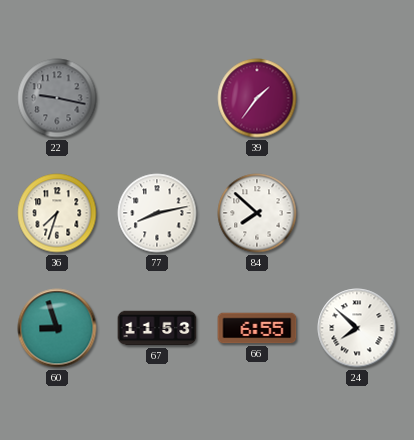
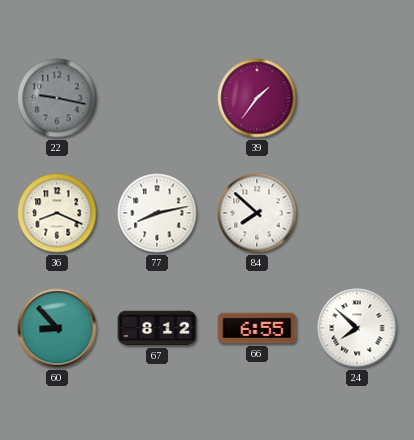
36: 7:33 -> 8:19
60: 8:57 -> 8:53
67: 11:53 -> 8:12
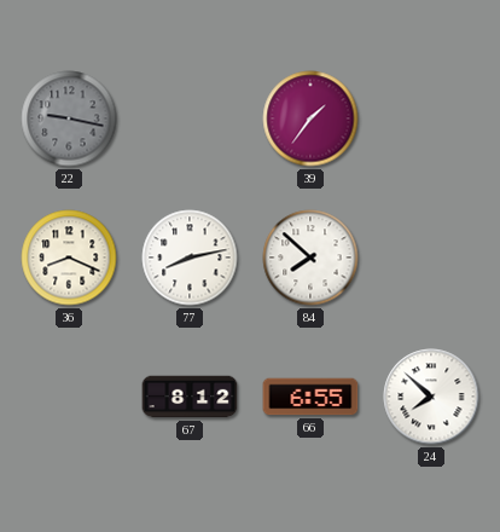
60: 8:53 -> none
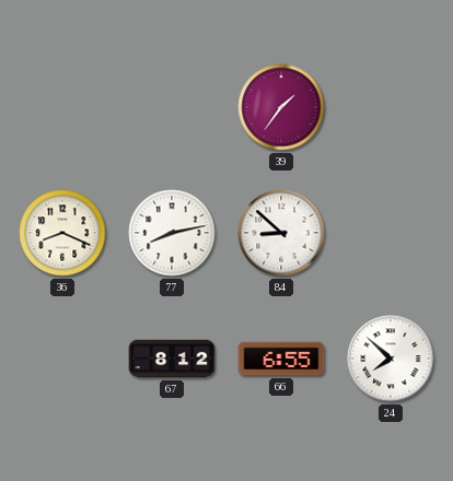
22: 9:17 -> none
84: 7:52 -> 8:52
